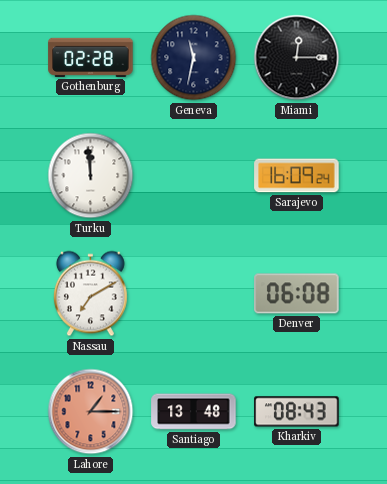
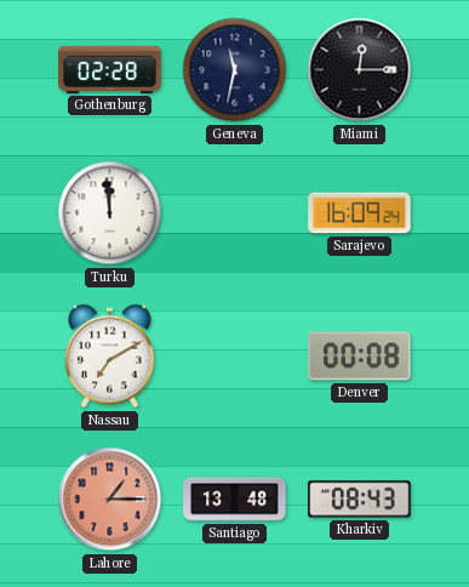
Denver: 06:08 -> 00:08
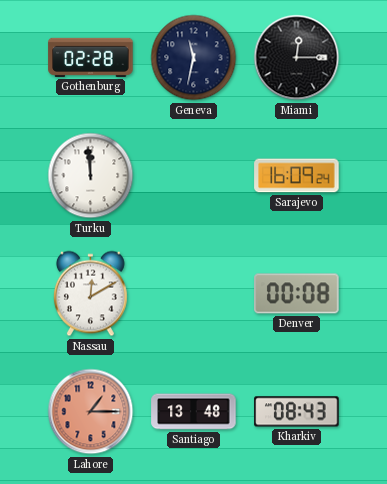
Nassau: 7:10 -> 12:10
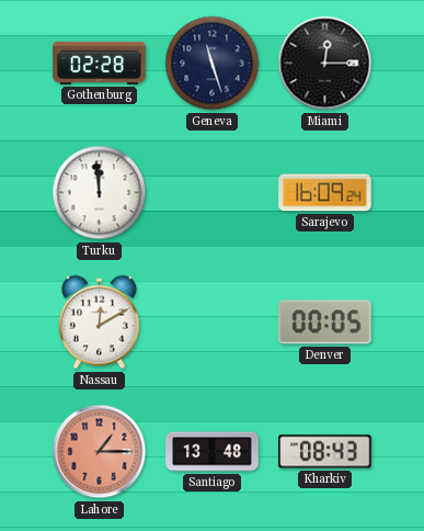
Geneva: 11:32 -> 11:27
Denver: 00:08 -> 00:05
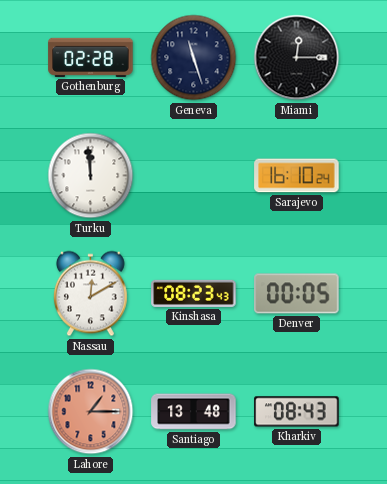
Sarajevo: 16:09 -> 16:10
Kinshasa: none -> 08:23
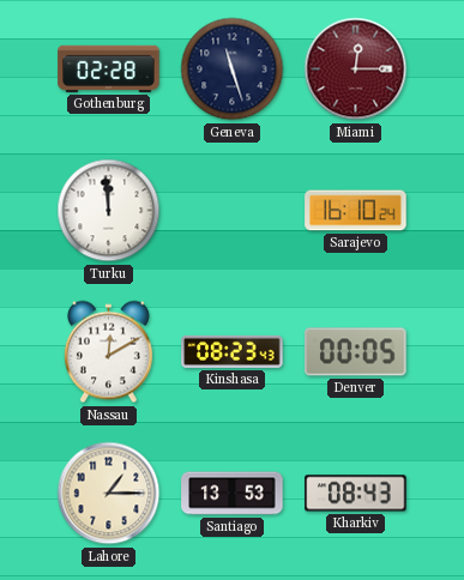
Miami dial: black -> burgundy
Lahore dial: salmon -> cream
Santiago: 13:48 -> 13:53
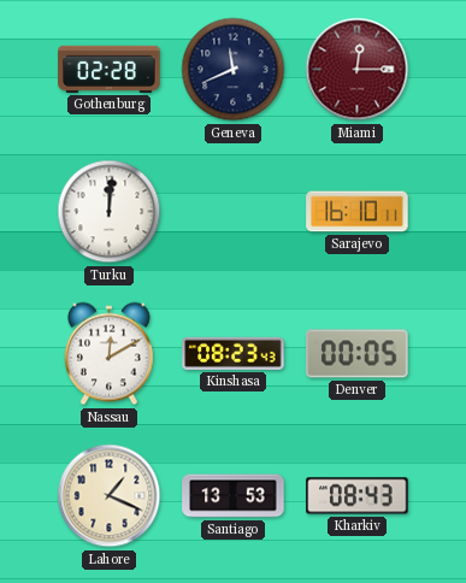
Geneva: 11:27 -> 11:41
Turku: 11:59 -> 12:01
Sarajevo: 16:10:24 -> 16:10:11
Lahore: 1:15 -> 1:19
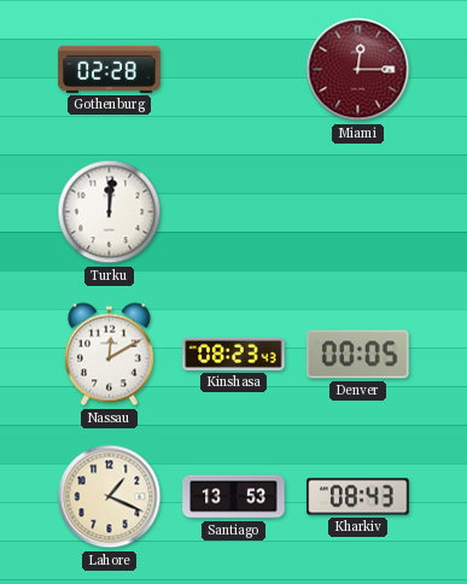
Geneva: 11:41 -> none
Sarajevo: 16:10 -> none
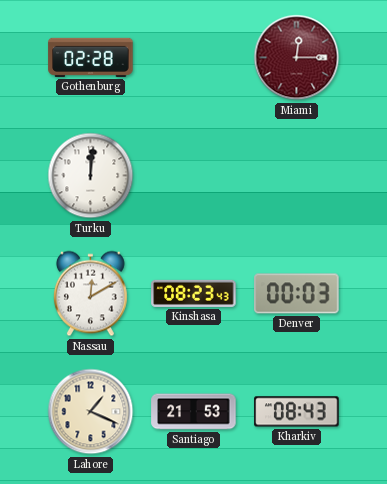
Denver: 00:05 -> 00:03
Santiago: 13:53 -> 21:53
